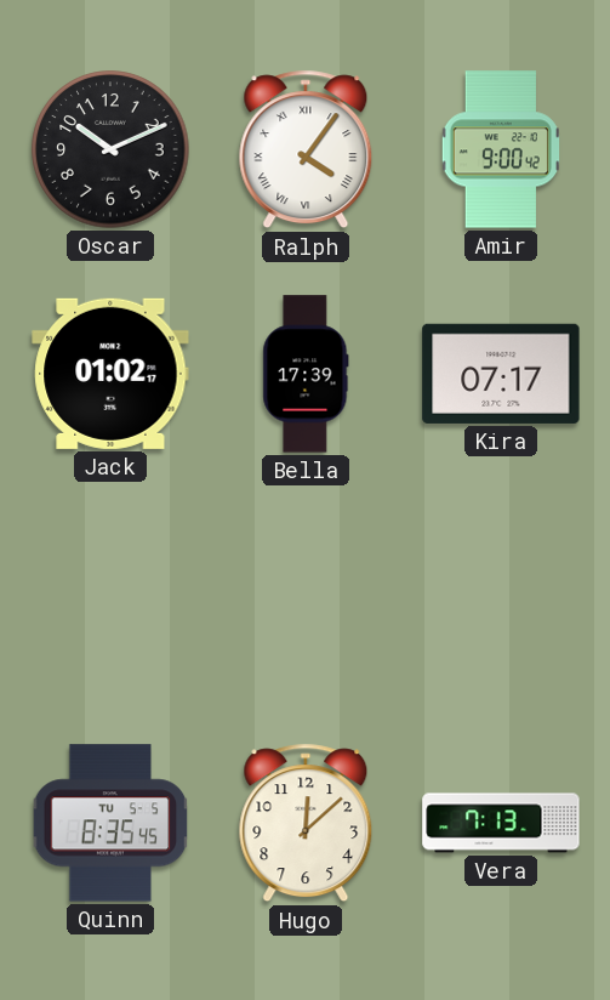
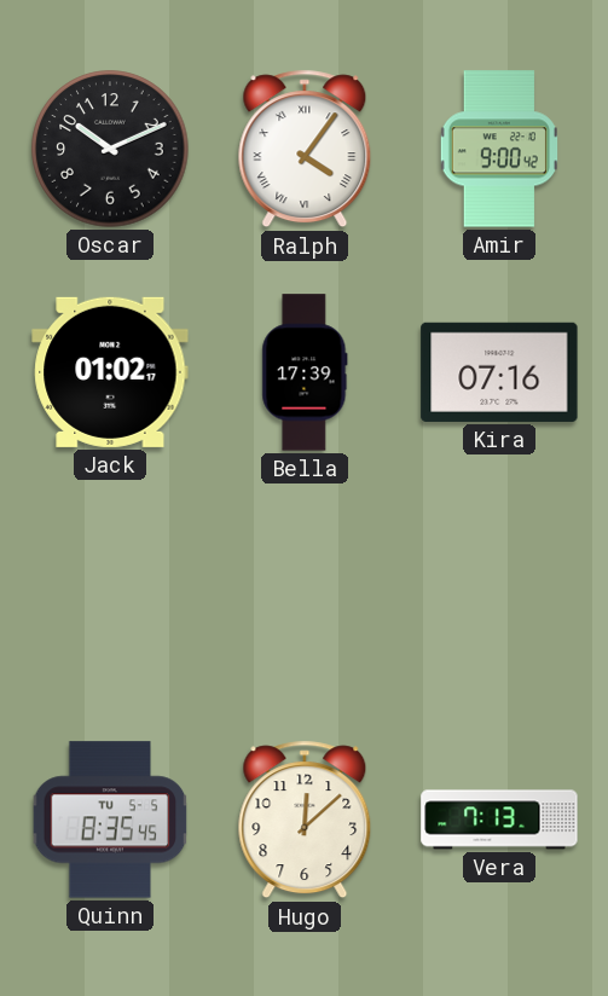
Kira: 07:17 -> 07:16
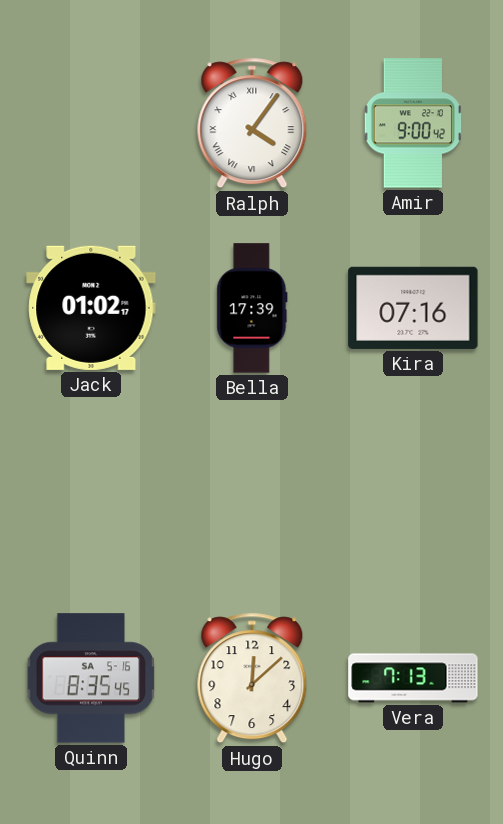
Oscar: 10:11 -> none
Quinn date: TU 5-5 -> SA 5-16
